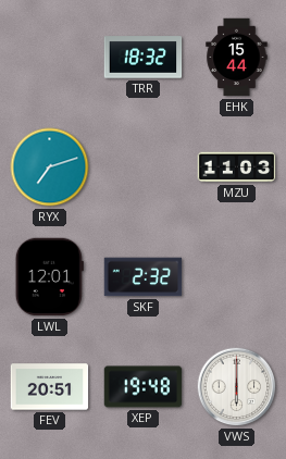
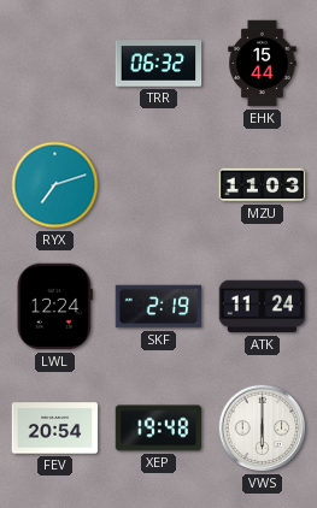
TRR: 18:32 -> 06:32
LWL: 12:01 -> 12:24
SKF: 2:32 -> 2:19
ATK: none -> 11:24
FEV: 20:51 -> 20:54
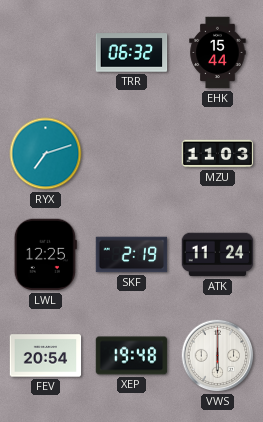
LWL: 12:24 -> 12:25
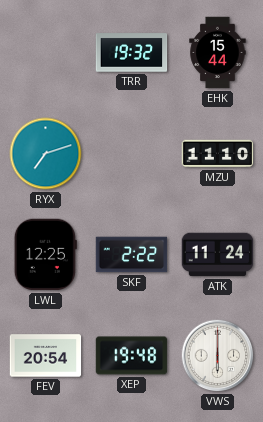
TRR: 06:32 -> 19:32
MZU: 11:03 -> 11:10
SKF: 2:19 -> 2:22
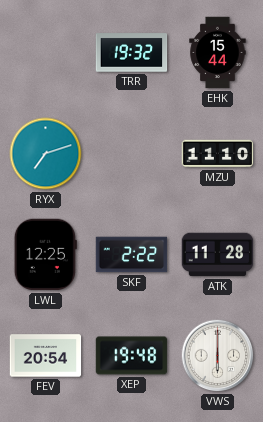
ATK: 11:24 -> 11:28
